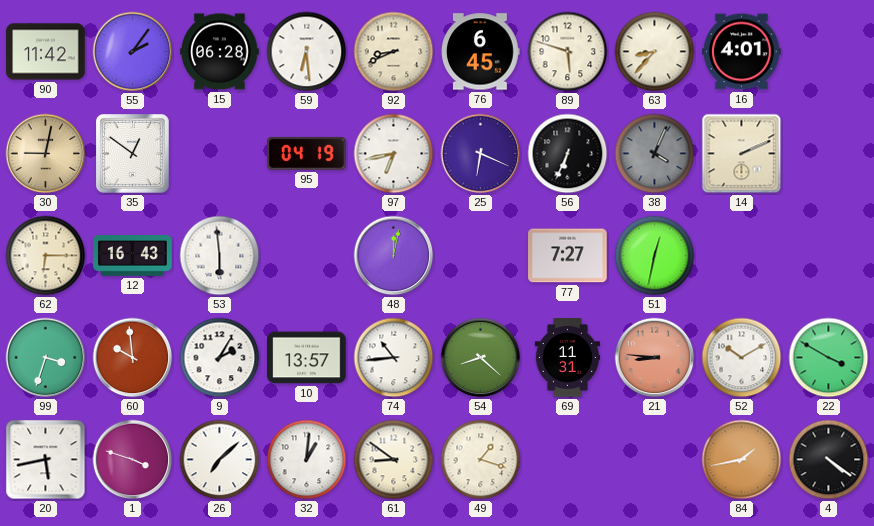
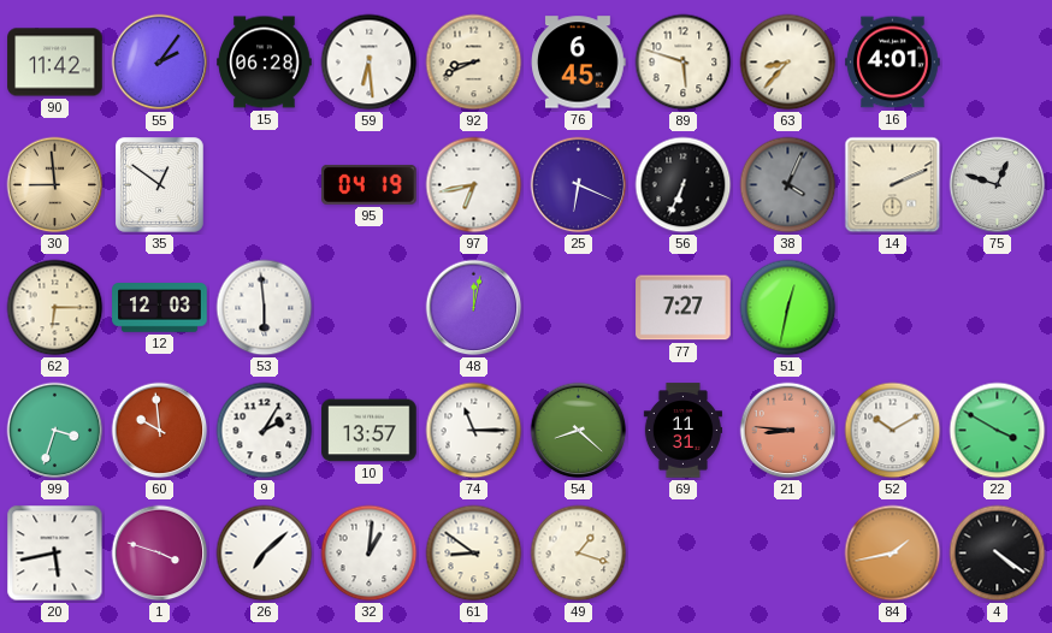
30: 9:02 -> 8:59
75: none -> 12:48
12: 16:43 -> 12:03
74: 10:44 -> 11:15
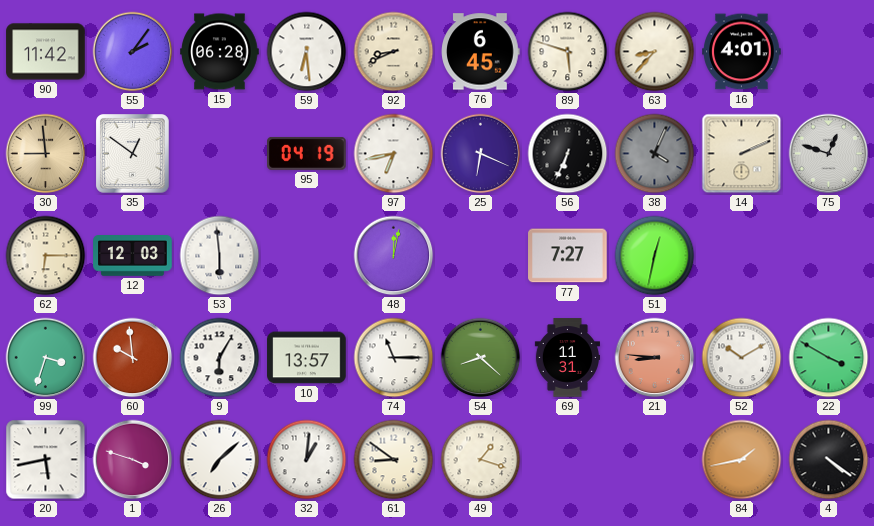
9: 2:05 -> 6:05
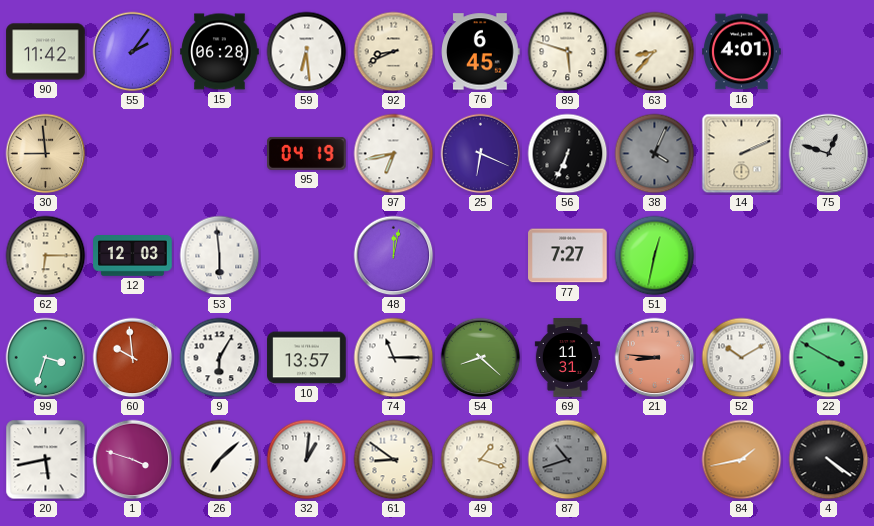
35: 12:51 -> none
87: none -> 10:42
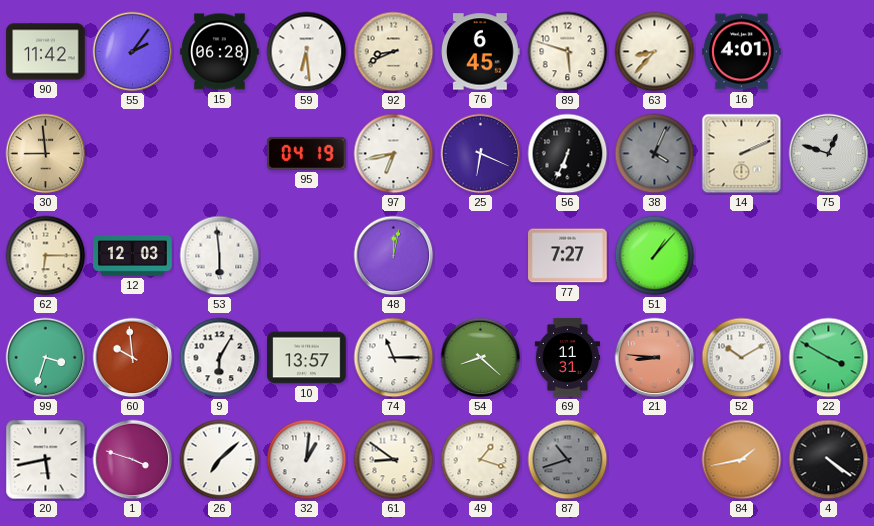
51: 12:32 -> 1:07
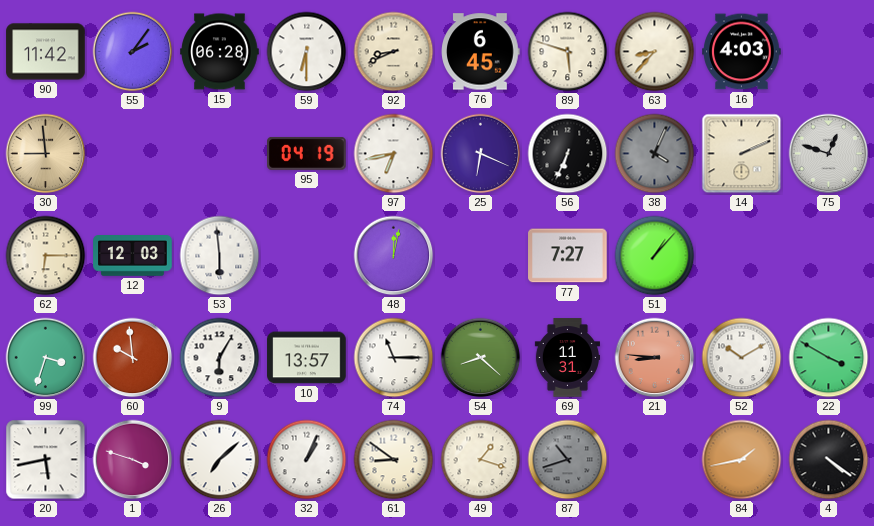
59: 6:29 -> 6:30
16: 4:01 -> 4:03
32: 1:01 -> 1:04
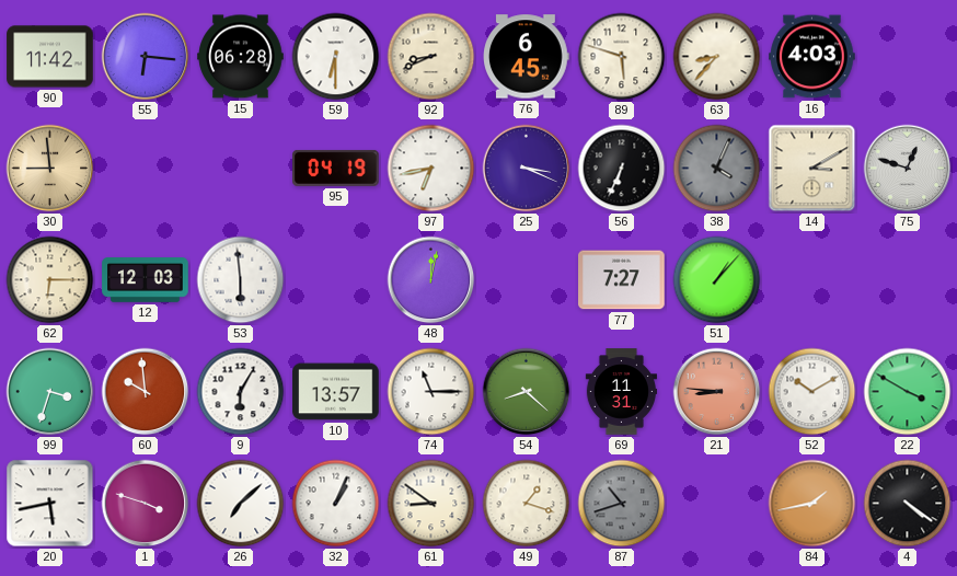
55: 2:06 -> 6:16
25: 6:19 -> 3:19
14: 2:11 -> 3:10
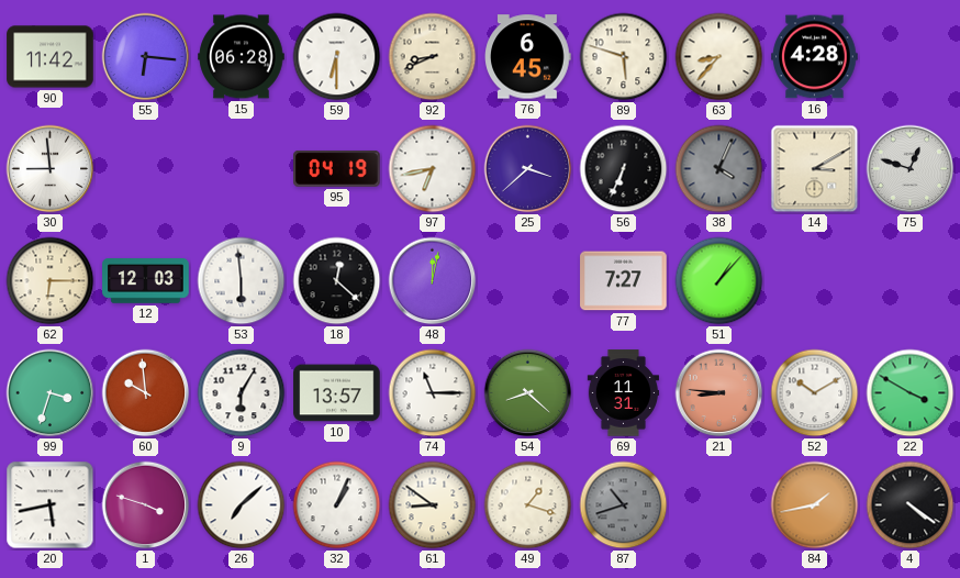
16: 4:03 -> 4:28
30 dial: champagne -> white
25: 3:19 -> 3:38
18: none -> 12:22
